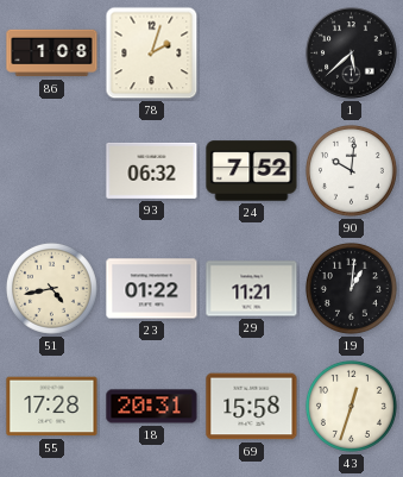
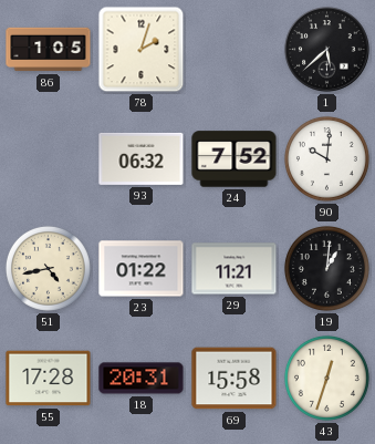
86: 1:08 -> 1:05
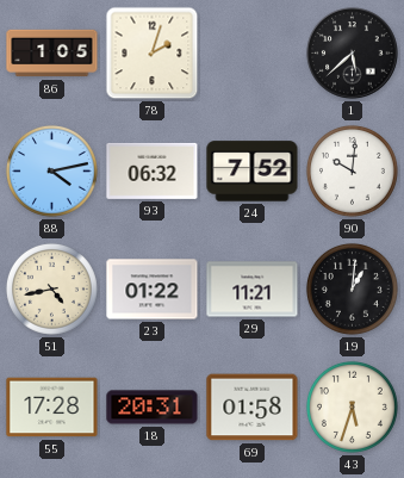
88: none -> 4:13
69: 15:58 -> 01:58
43: 12:33 -> 5:33
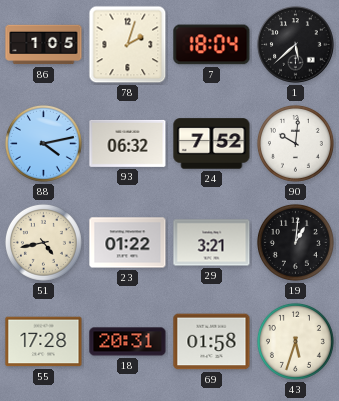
7: none -> 18:04
29: 11:21 -> 3:21
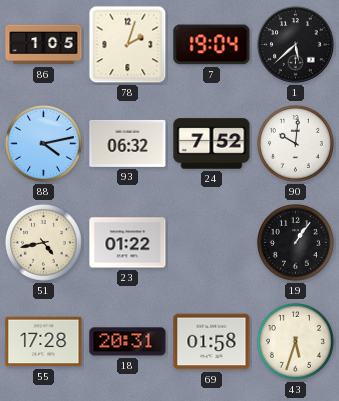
7: 18:04 -> 19:04
29: 3:21 -> none
19: 1:01 -> 1:06
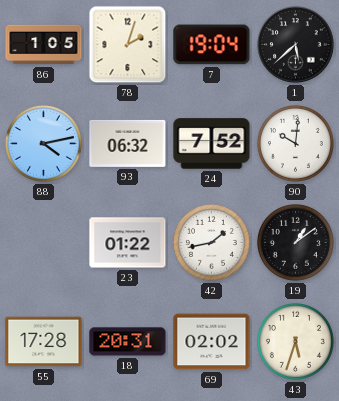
51: 4:43 -> none
42: none -> 1:43
19: 1:06 -> 1:09
69: 01:58 -> 02:02
